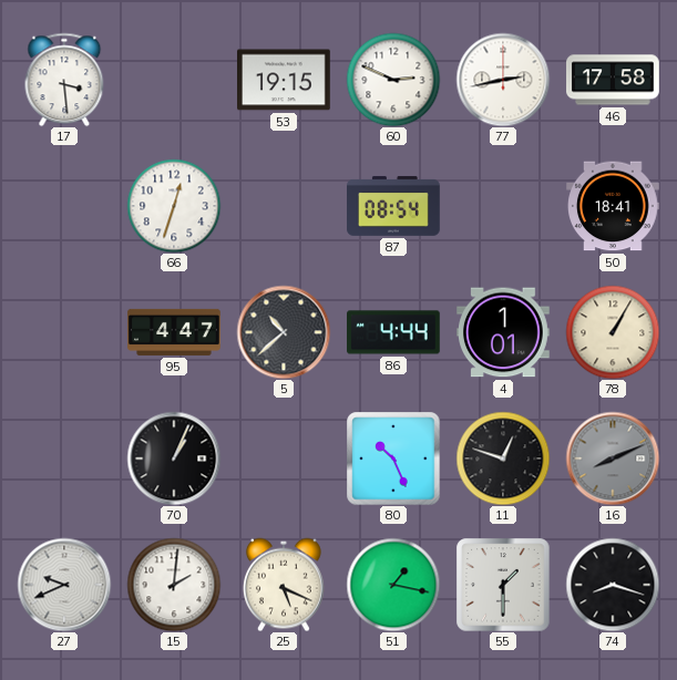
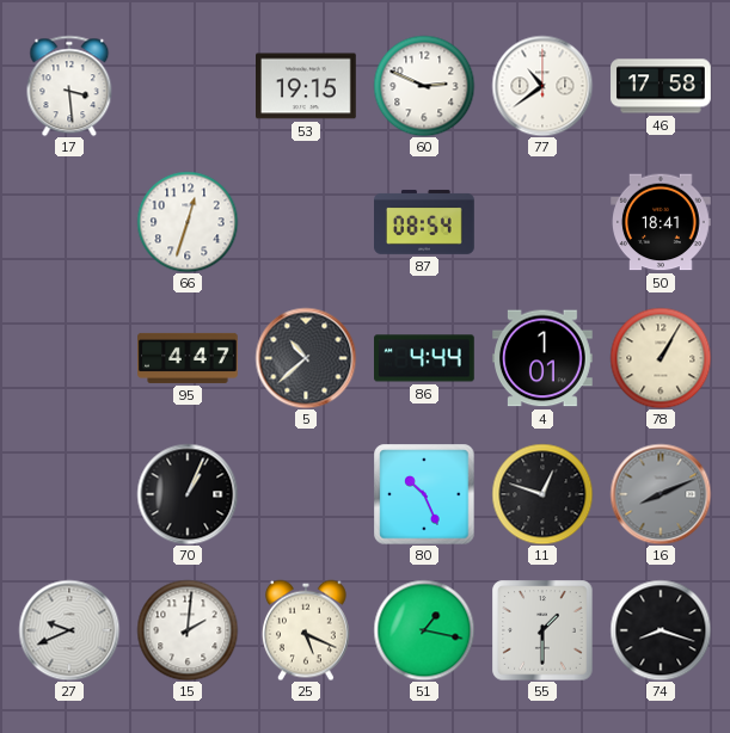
77: 2:43 -> 10:39
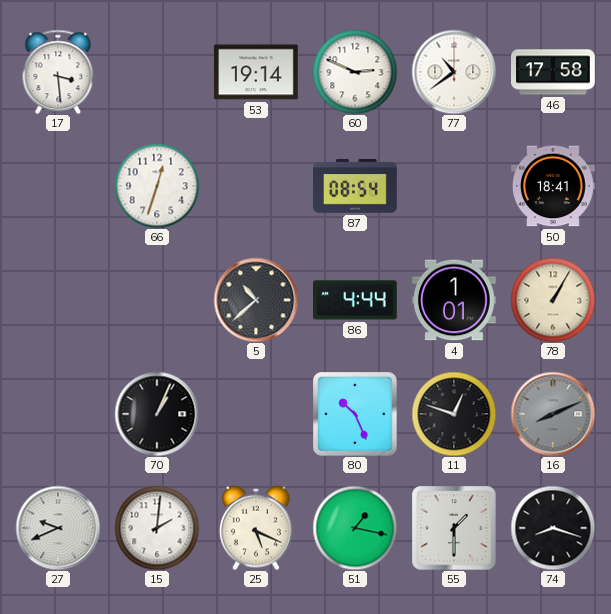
53: 19:15 -> 19:14
95: 4:47 -> none
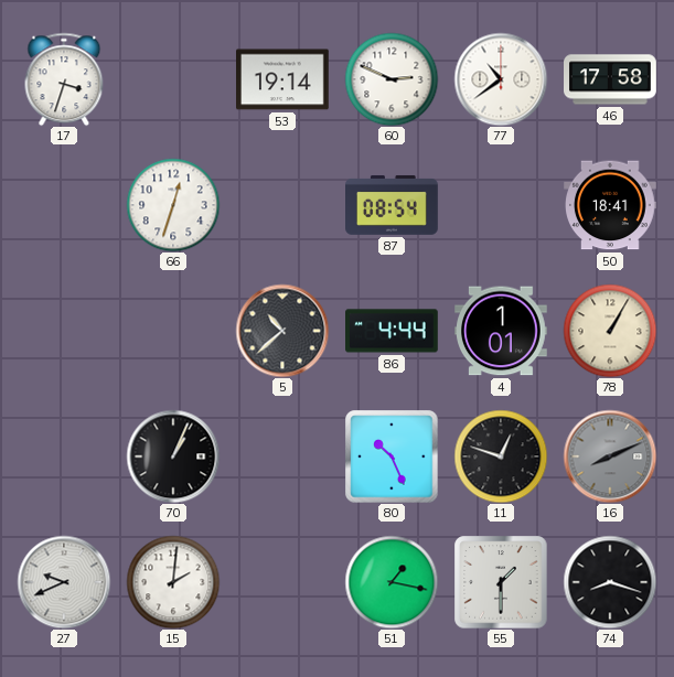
17: 3:29 -> 3:33
25: 5:19 -> none
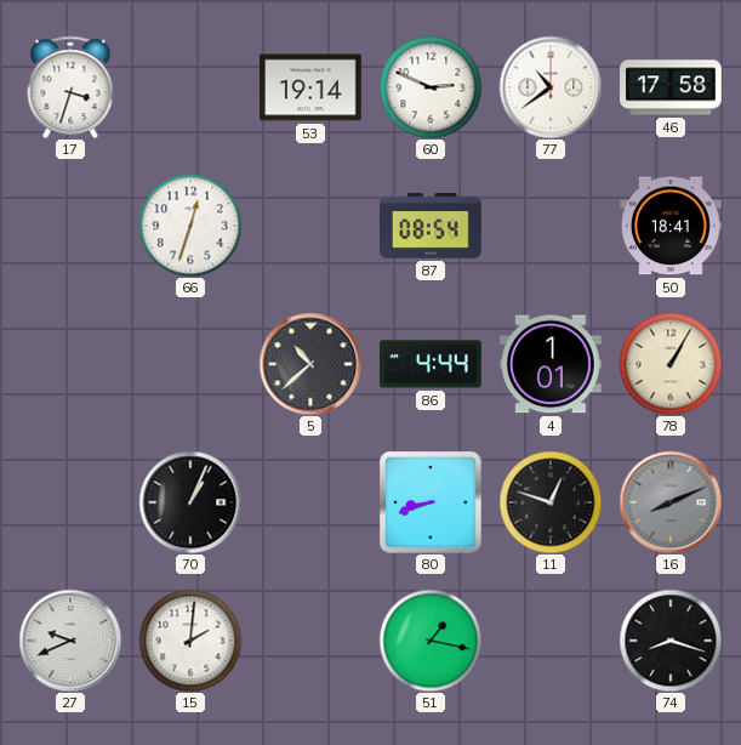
80: 10:26 -> 8:42
55: 1:30 -> none
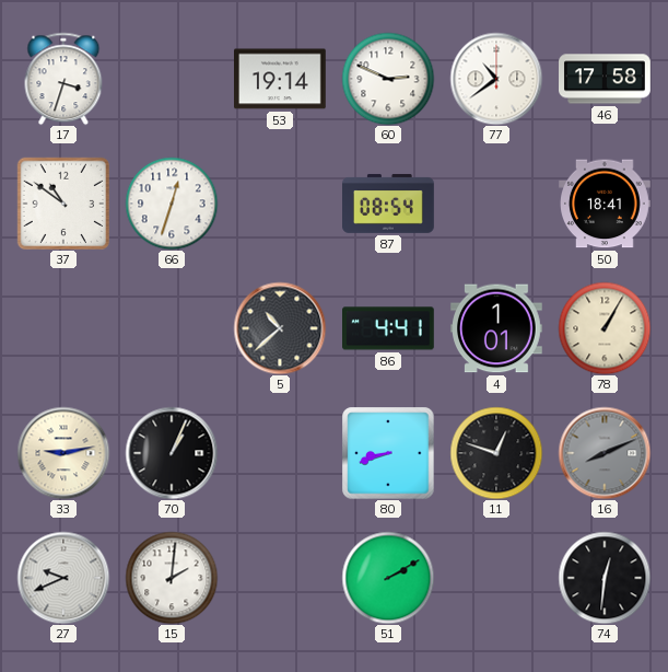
37: none -> 10:51
86: 4:44 -> 4:41
33: none -> 9:13
51: 1:17 -> 2:10
74: 8:18 -> 12:31
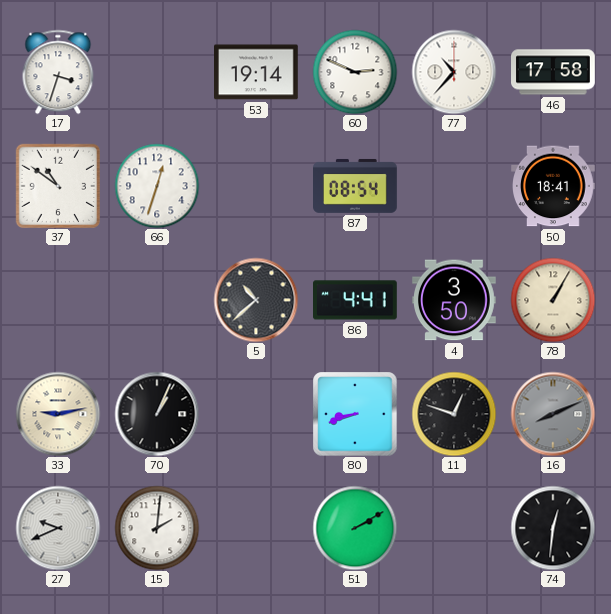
77: 10:39 -> 10:37
4: 1:01 -> 3:50
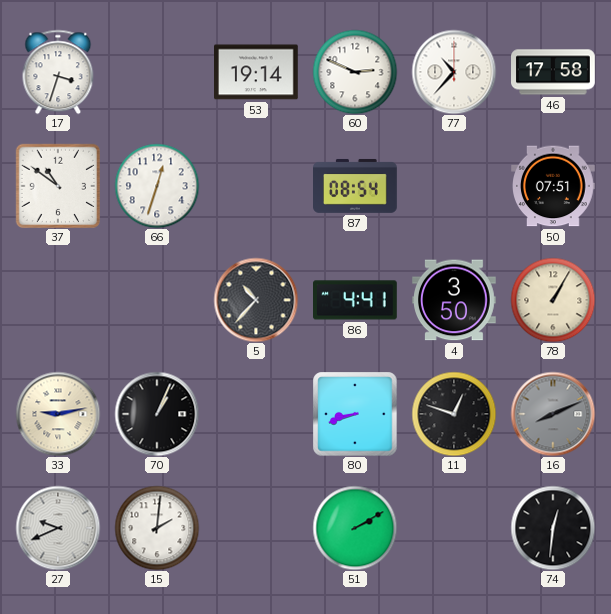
50: 18:41 -> 07:51
5: 10:38 -> 10:37
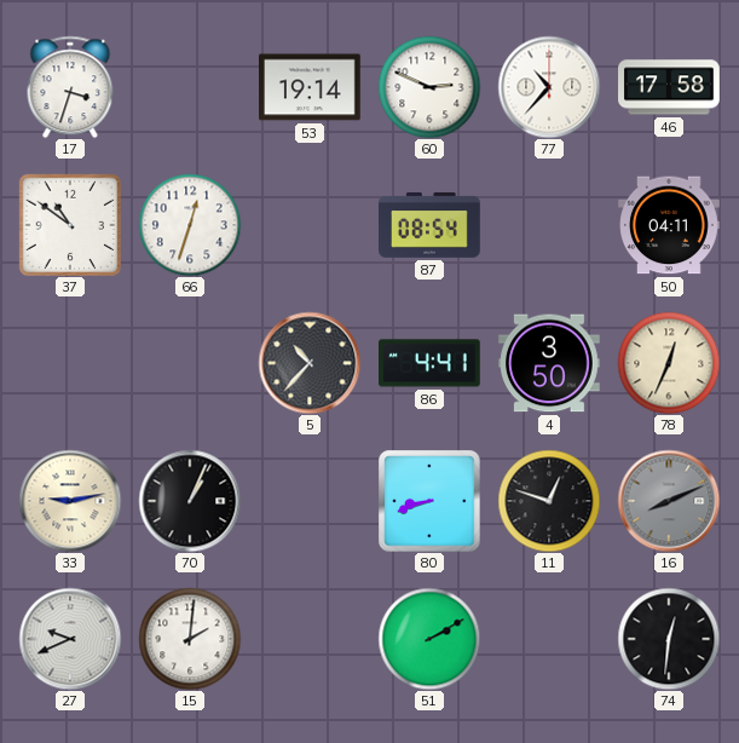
50: 07:51 -> 04:11
78: 1:05 -> 12:34
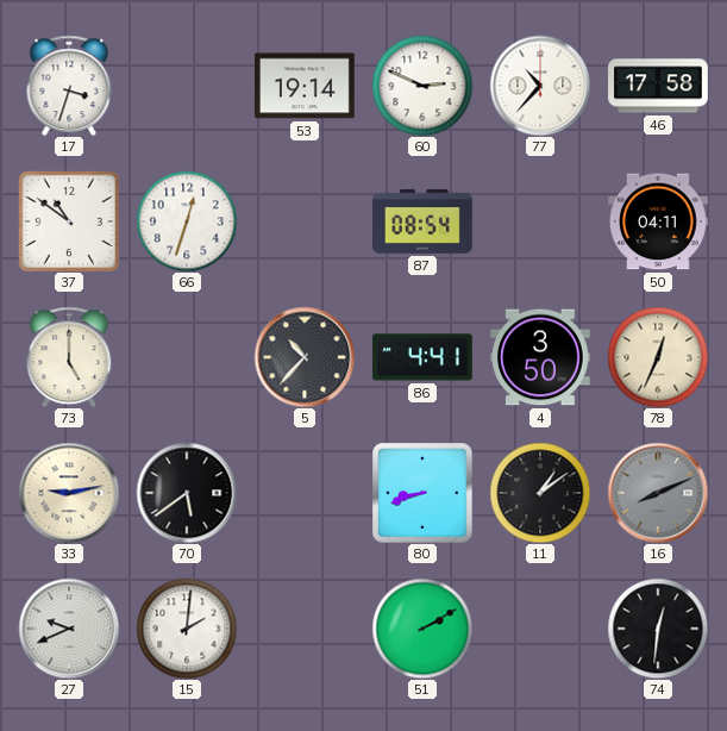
73: none -> 5:00
70: 1:04 -> 5:39
11: 12:48 -> 1:09
